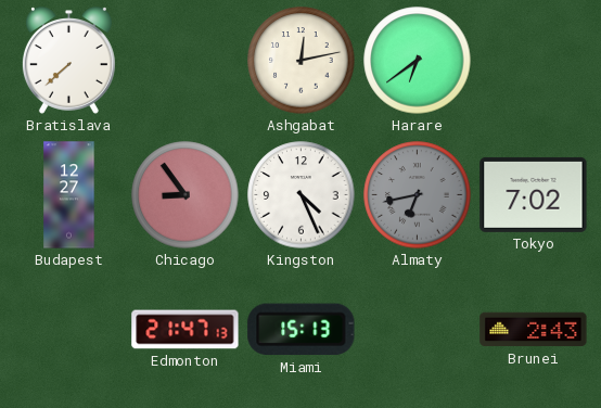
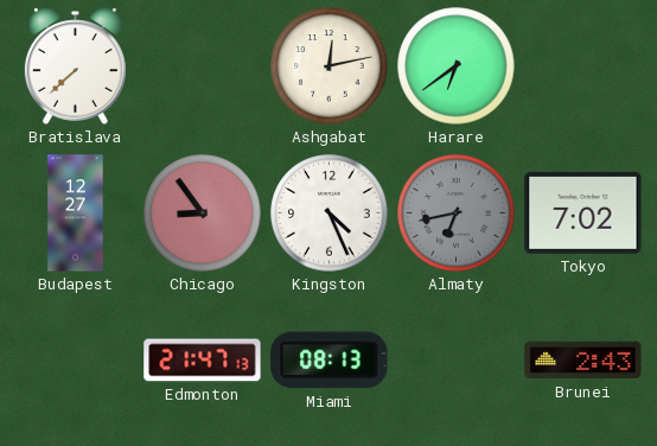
Miami: 15:13 -> 08:13
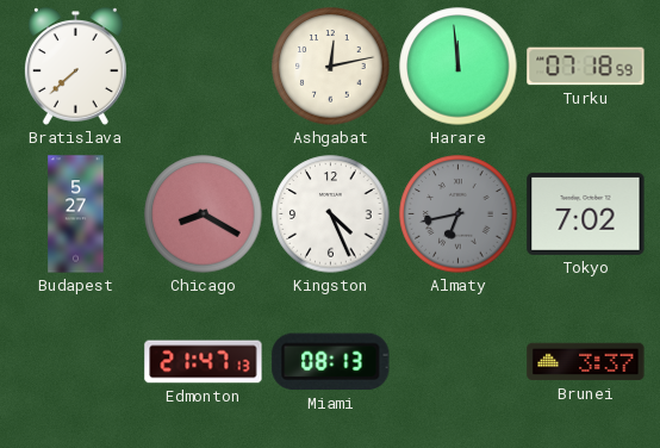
Harare: 6:39 -> 11:59
Turku: none -> 07:18
Budapest: 12:27 -> 5:27
Chicago: 8:54 -> 8:20
Brunei: 2:43 -> 3:37
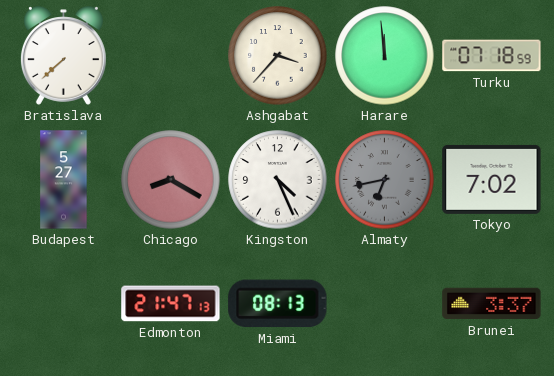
Ashgabat: 12:13 -> 3:37
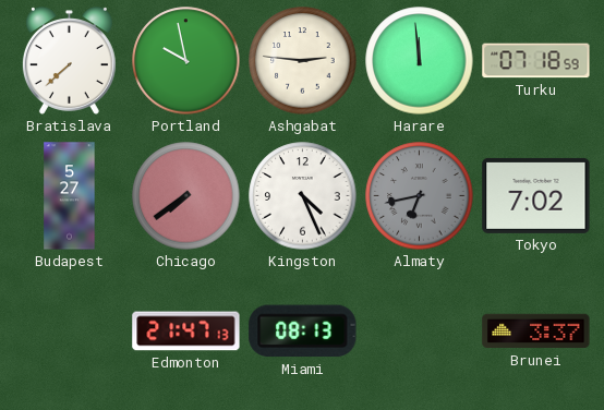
Portland: none -> 9:58
Ashgabat: 3:37 -> 2:46
Chicago: 8:20 -> 7:39
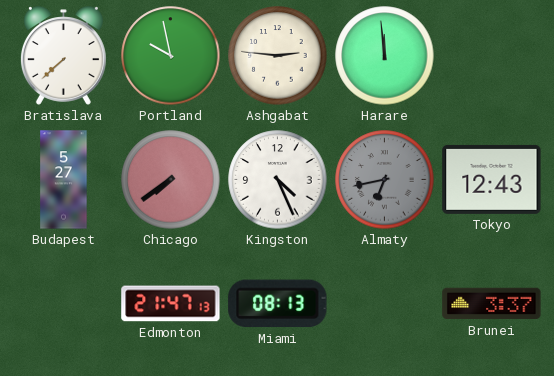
Turku: 07:18 -> none
Tokyo: 7:02 -> 12:43
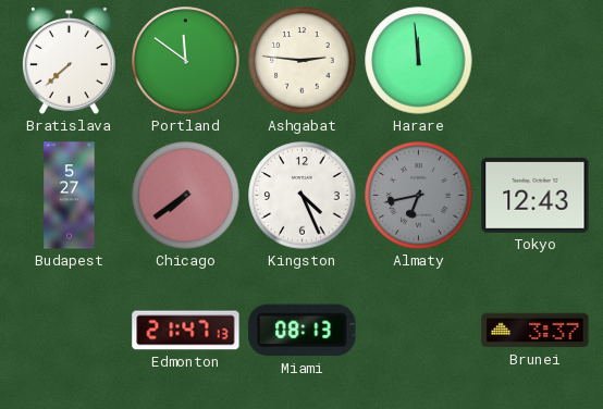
Portland: 9:58 -> 11:51
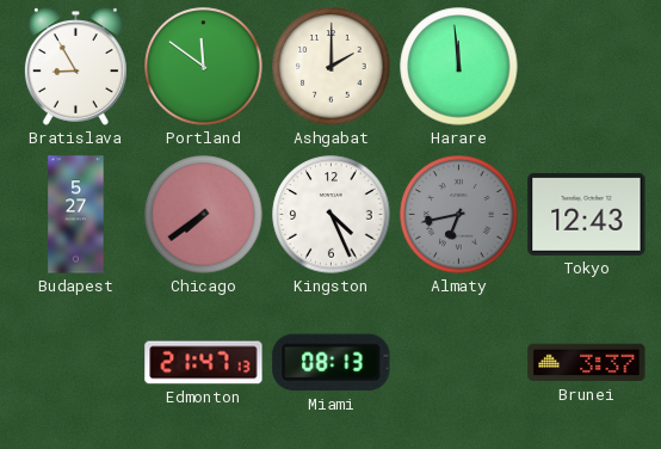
Bratislava: 7:38 -> 8:55
Ashgabat: 2:46 -> 2:00
